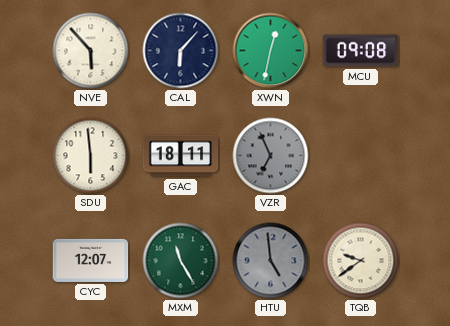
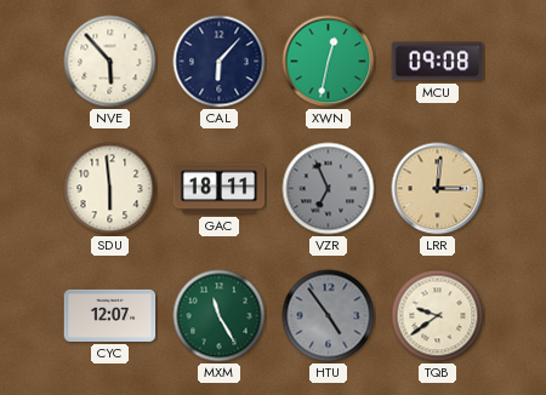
LRR: none -> 3:01
HTU: 4:59 -> 4:54
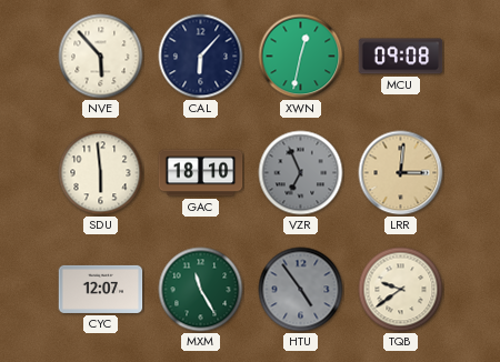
GAC: 18:11 -> 18:10
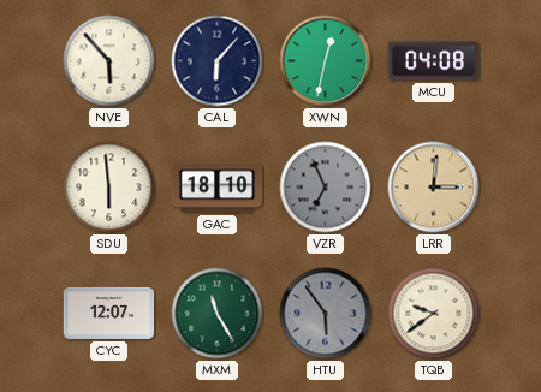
MCU: 09:08 -> 04:08
HTU: 4:54 -> 5:54
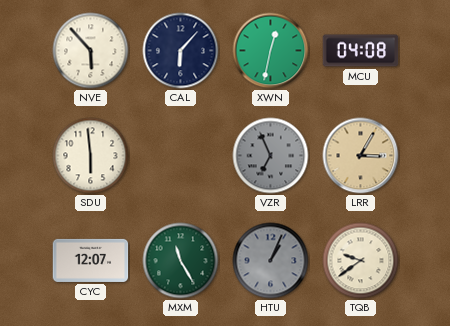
GAC: 18:10 -> none
LRR: 3:01 -> 3:05
HTU: 5:54 -> 1:04
